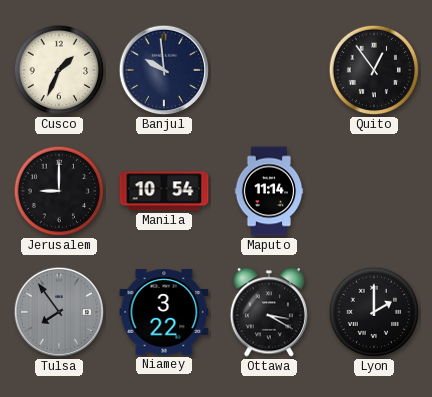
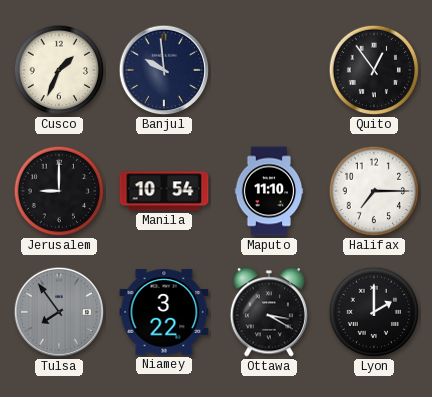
Maputo: 11:14 -> 11:10
Halifax: none -> 7:15
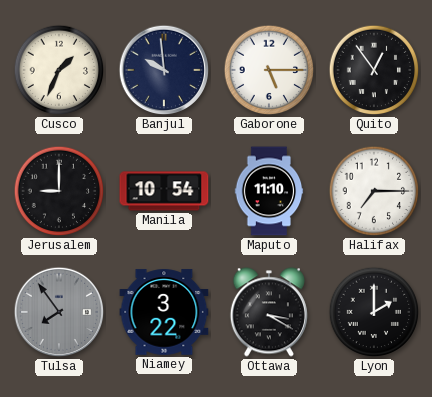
Gaborone: none -> 5:15
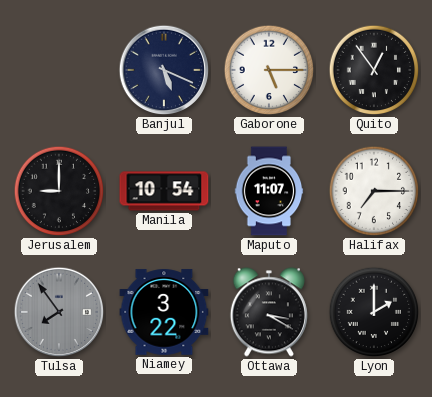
Cusco: 1:34 -> none
Banjul: 9:59 -> 5:19
Maputo: 11:10 -> 11:07
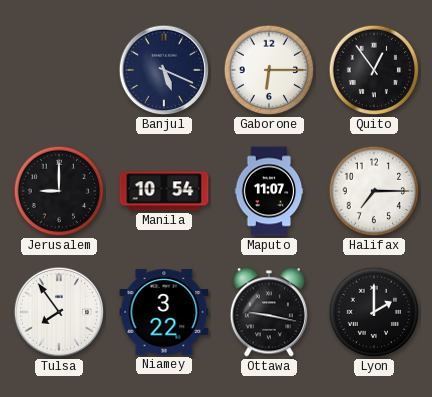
Gaborone: 5:15 -> 6:15
Tulsa dial: grey -> white
Ottawa: 3:20 -> 9:17
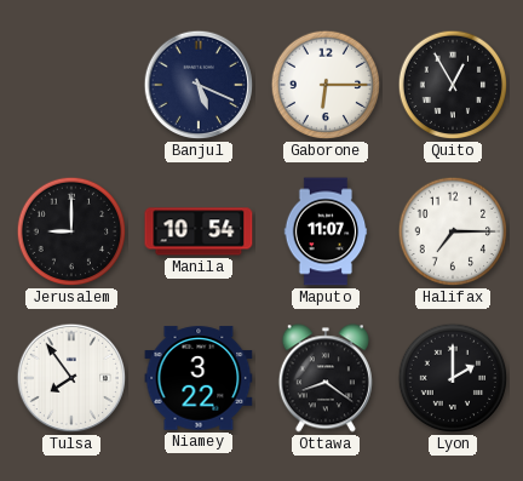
Quito: 12:54 -> 12:55
Ottawa: 9:17 -> 8:21
